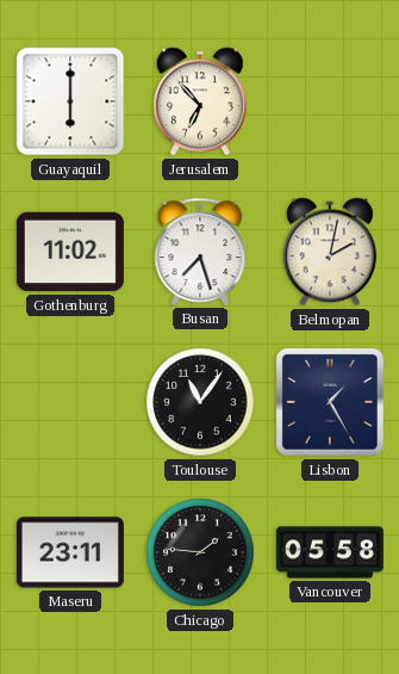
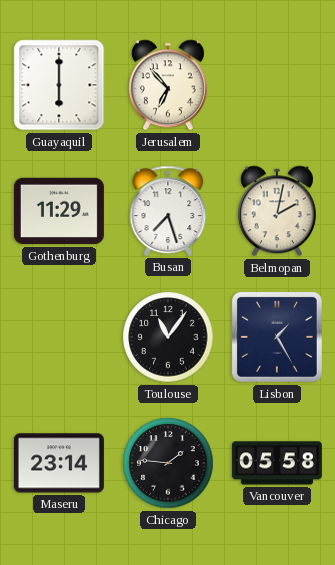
Gothenburg: 11:02 -> 11:29
Maseru: 23:11 -> 23:14
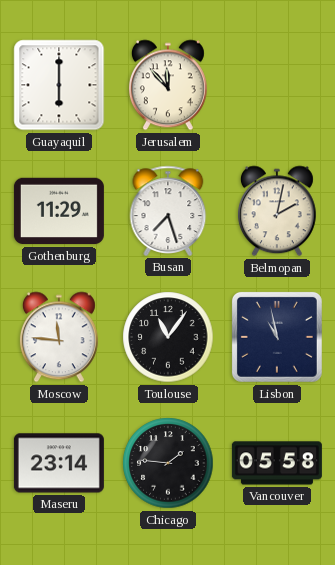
Jerusalem: 6:53 -> 11:53
Moscow: none -> 11:46
Lisbon: 1:25 -> 10:58
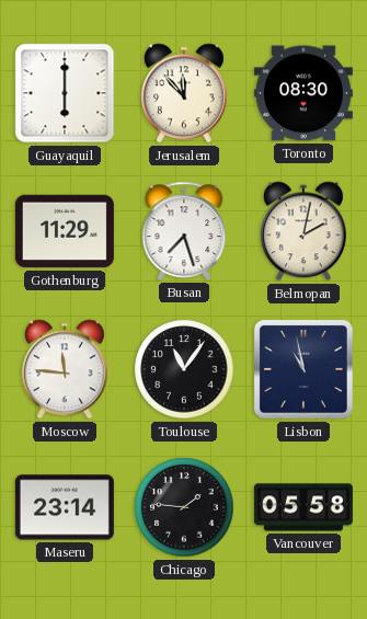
Toronto: none -> 08:30
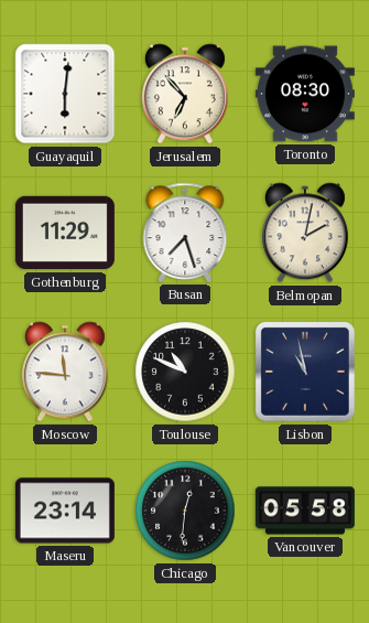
Guayaquil: 6:00 -> 6:01
Jerusalem: 11:53 -> 6:53
Toulouse: 11:06 -> 10:49
Chicago: 1:46 -> 12:31
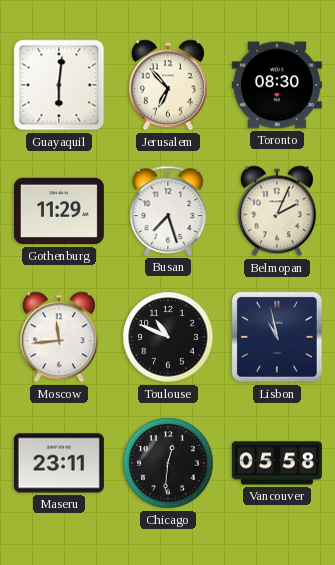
Belmopan: 2:02 -> 2:04
Moscow: 11:46 -> 11:44
Maseru: 23:14 -> 23:11
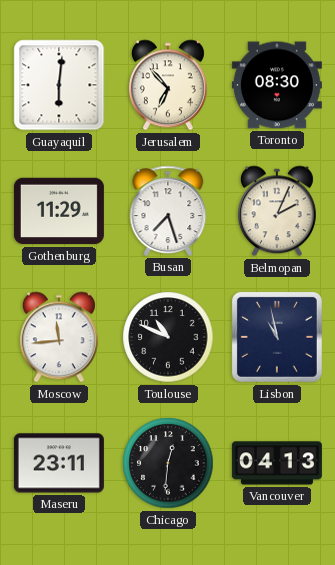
Vancouver: 05:58 -> 04:13
